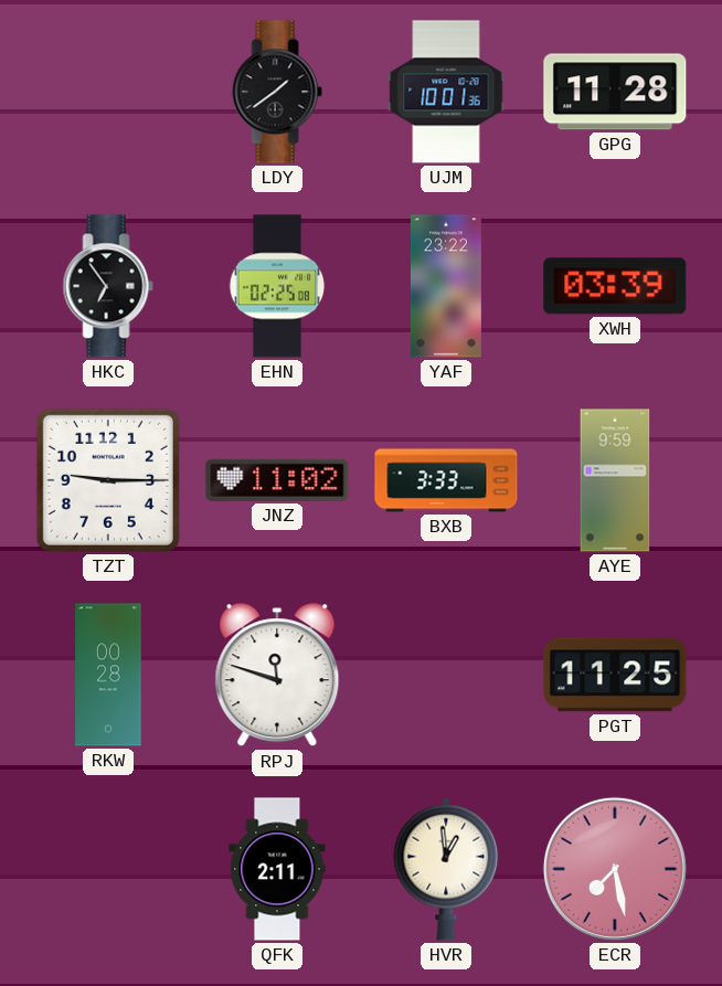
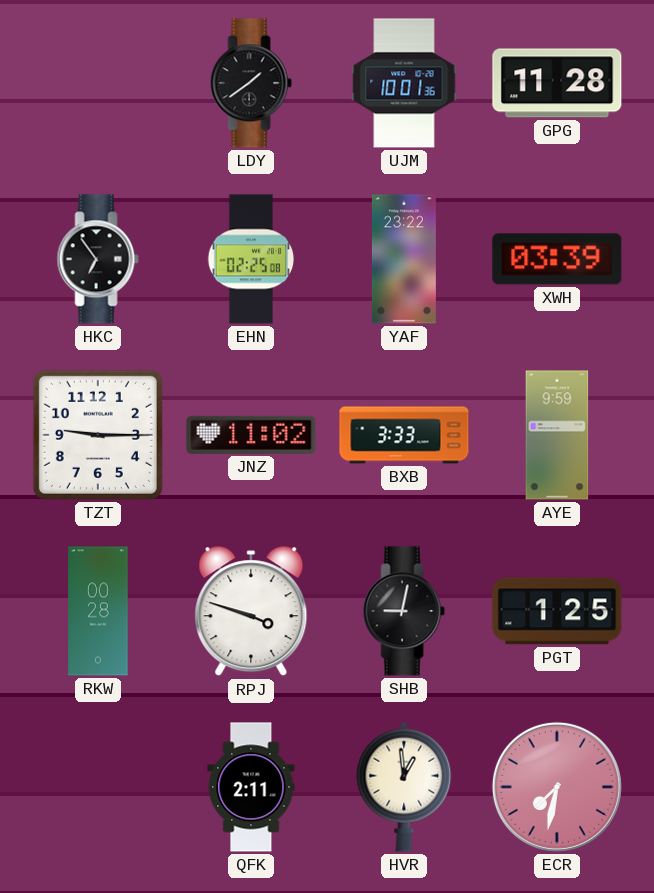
RPJ: 11:48 -> 3:48
SHB: none -> 9:02
PGT: 11:25 -> 1:25
ECR: 7:28 -> 7:32
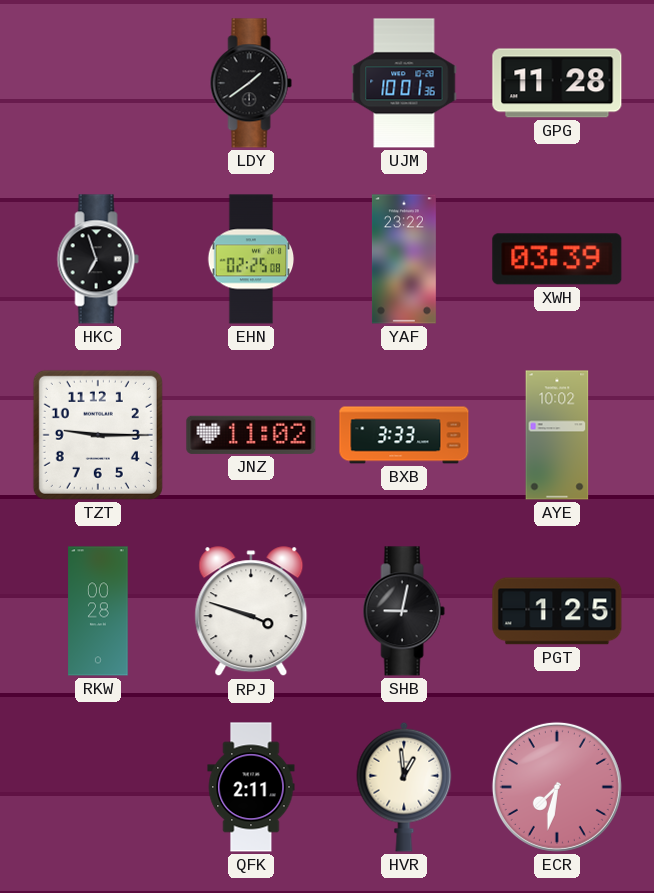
HKC: 6:54 -> 6:57
AYE: 9:59 -> 10:02
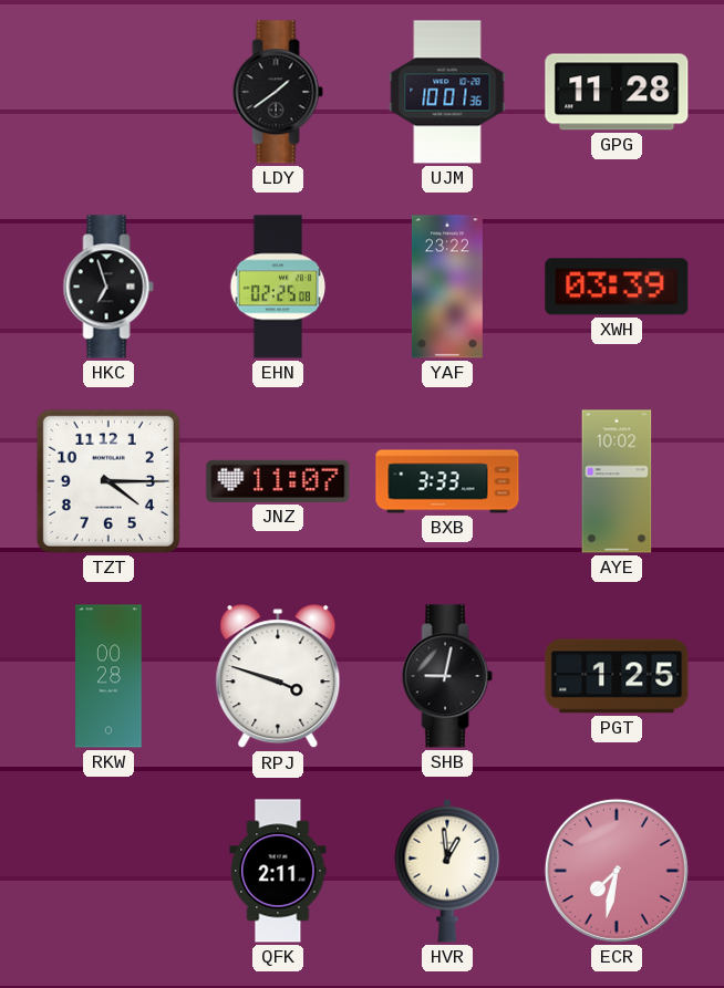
TZT: 9:15 -> 4:15
JNZ: 11:02 -> 11:07
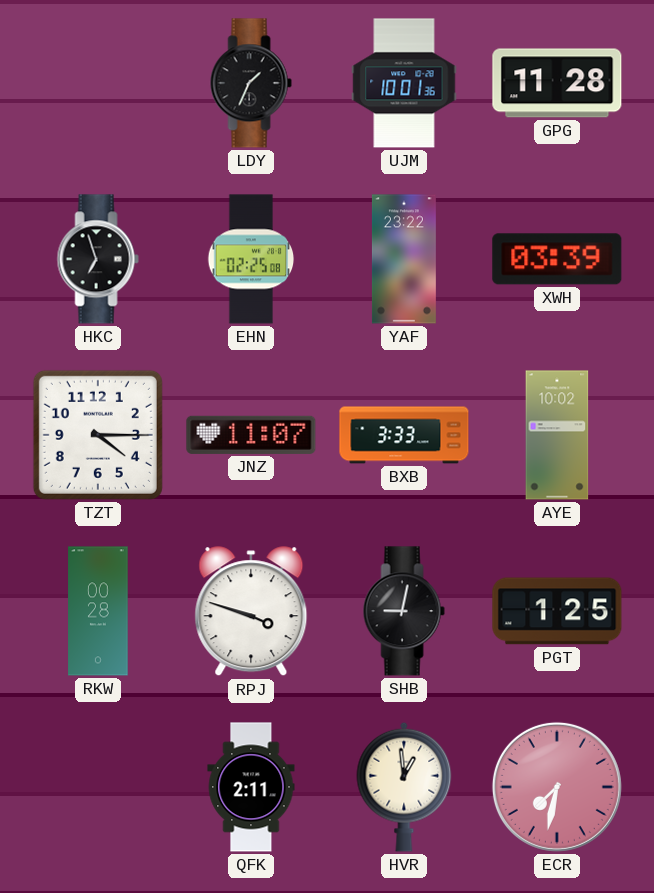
LDY: 1:39 -> 1:34
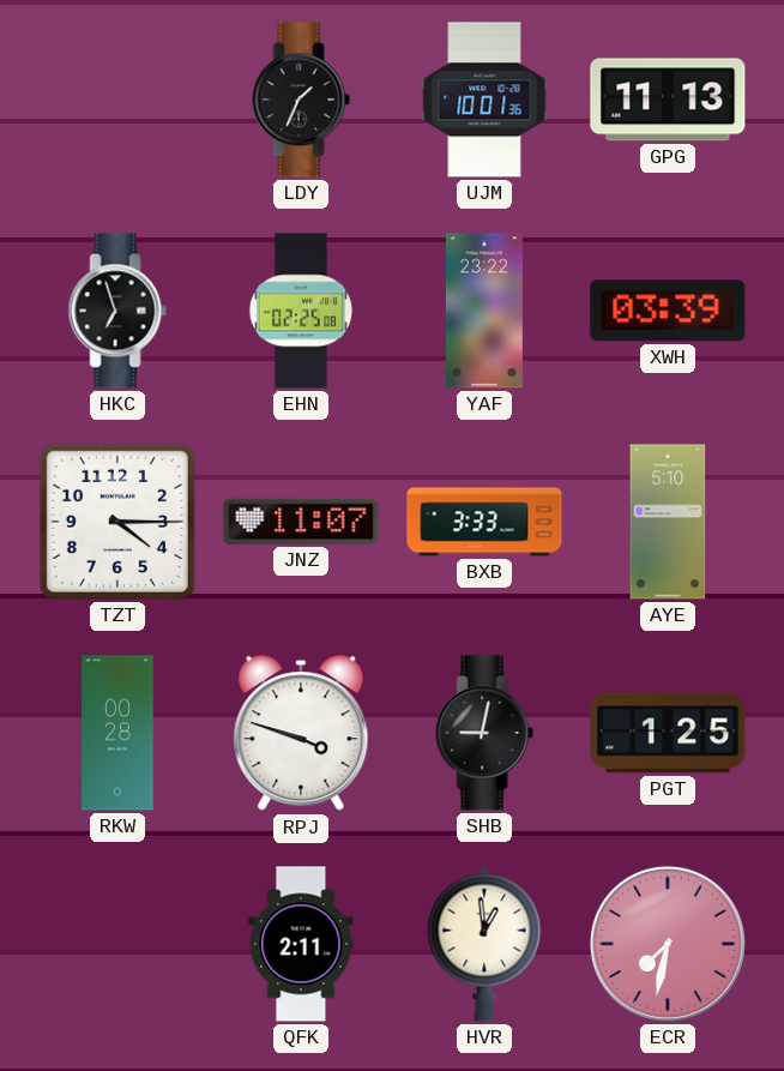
GPG: 11:28 -> 11:13
AYE: 10:02 -> 5:10
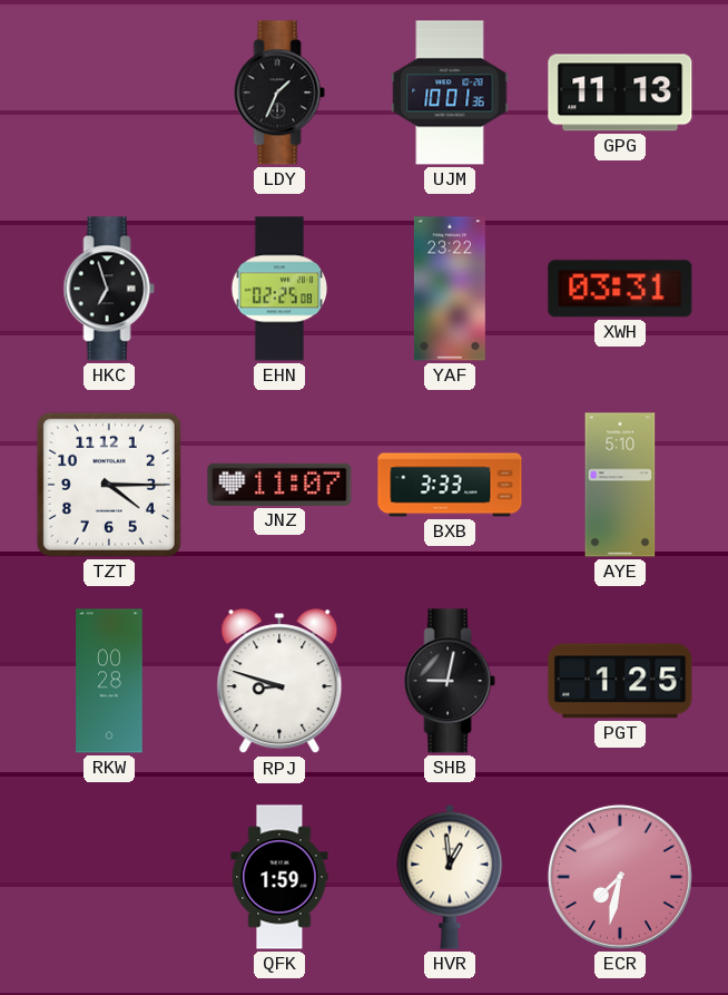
XWH: 03:39 -> 03:31
RPJ: 3:48 -> 8:48
QFK: 2:11 -> 1:59
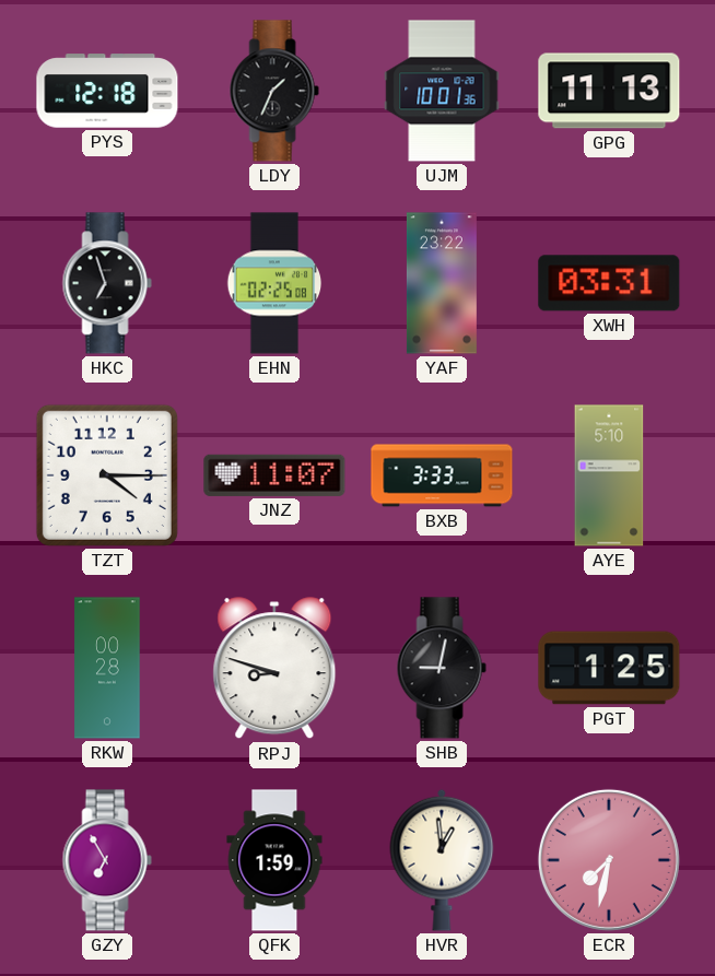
PYS: none -> 12:18
GZY: none -> 6:55
